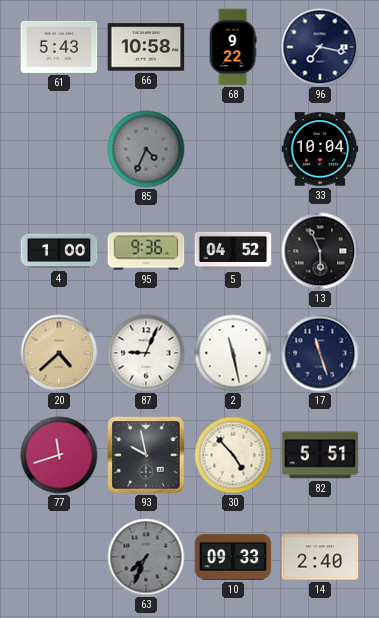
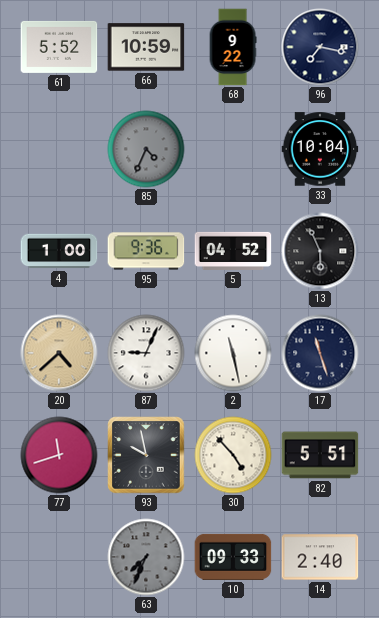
61: 5:43 -> 5:52
66: 10:58 -> 10:59
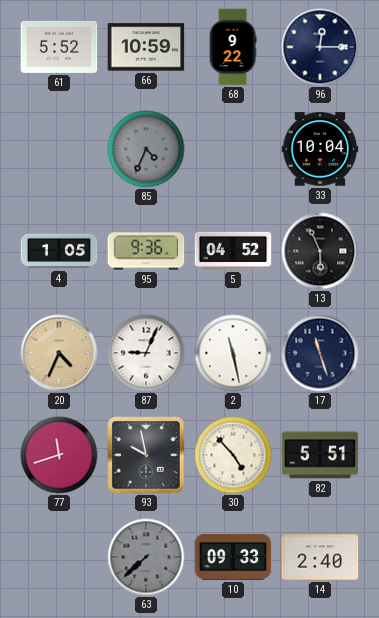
96: 7:17 -> 12:15
4: 1:00 -> 1:05
20: 4:38 -> 4:34
63: 7:34 -> 7:38
